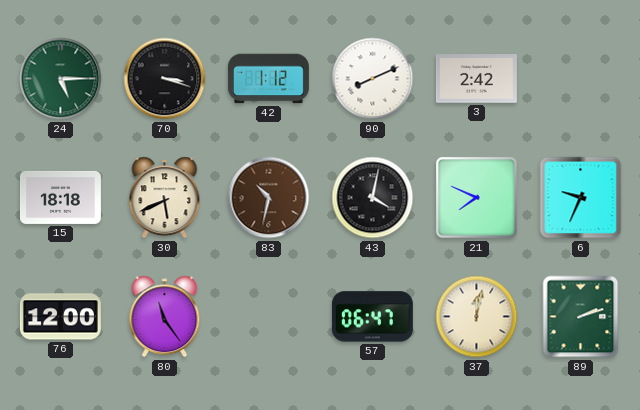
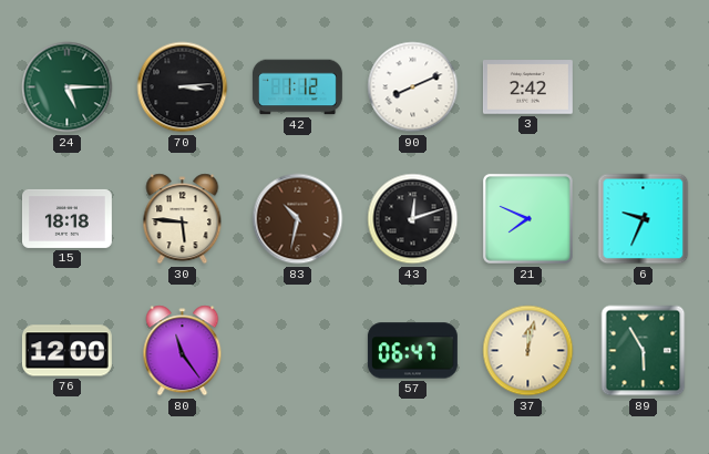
70: 3:18 -> 3:14
30: 5:41 -> 5:46
43: 4:02 -> 12:12
89: 2:12 -> 5:55
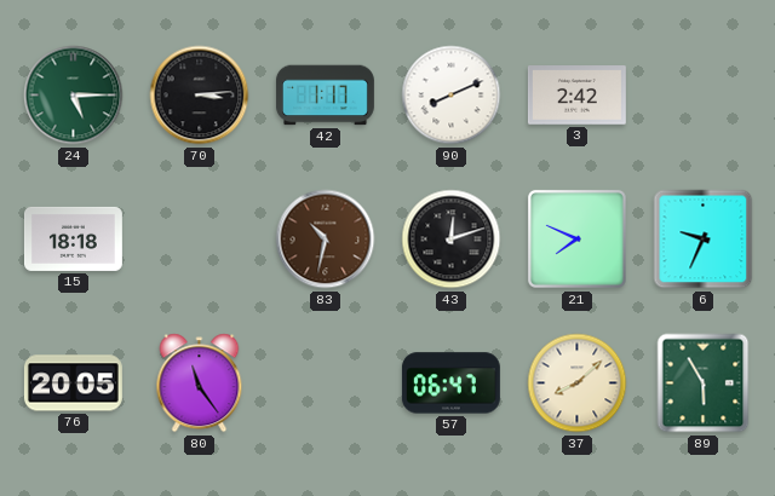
42: 1:12 -> 1:17
30: 5:46 -> none
76: 12:00 -> 20:05
37: 12:02 -> 8:08
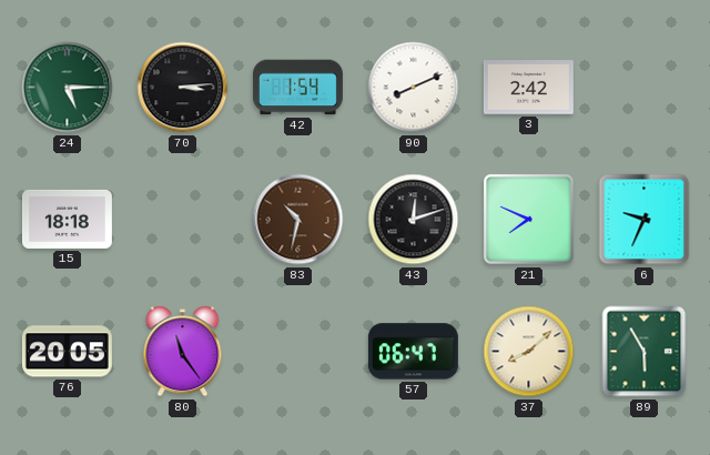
42: 1:17 -> 1:54
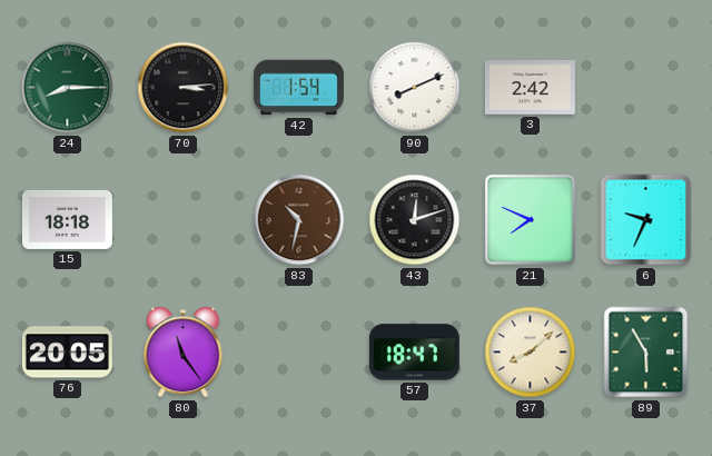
24: 5:15 -> 8:15
57: 06:47 -> 18:47
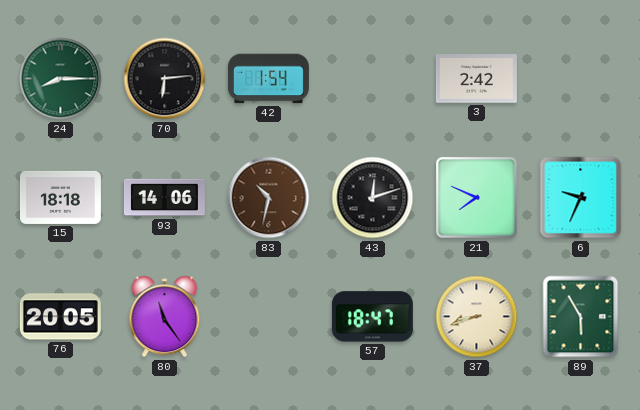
70: 3:14 -> 6:14
90: 8:11 -> none
93: none -> 14:06
37: 8:08 -> 8:42
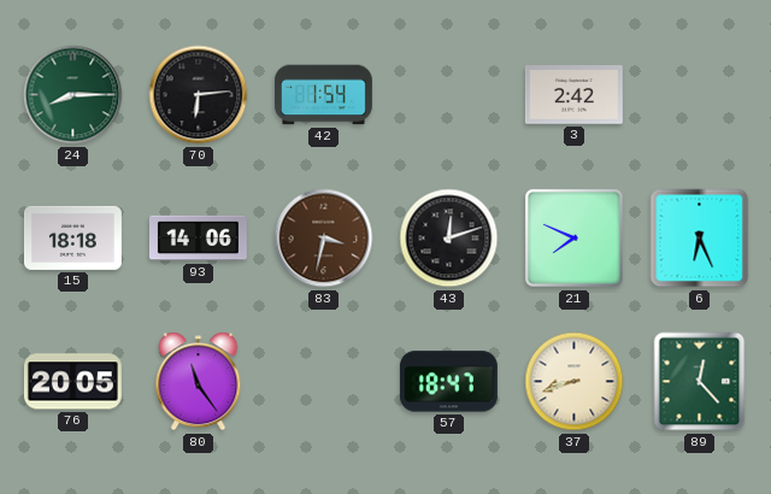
83: 10:32 -> 3:32
6: 9:34 -> 6:26
89: 5:55 -> 12:23
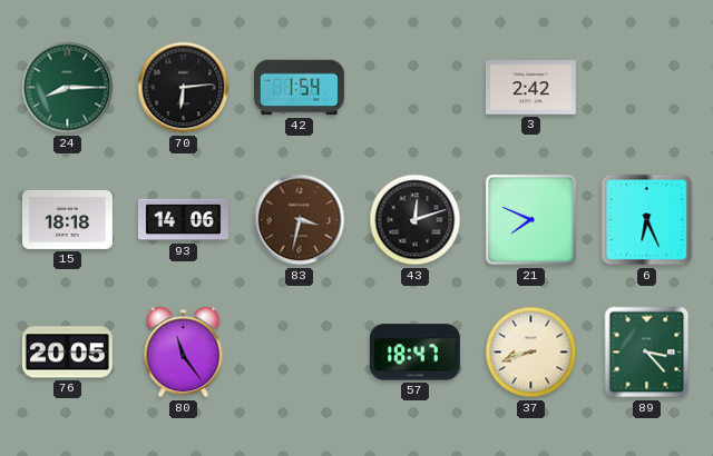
89: 12:23 -> 3:23
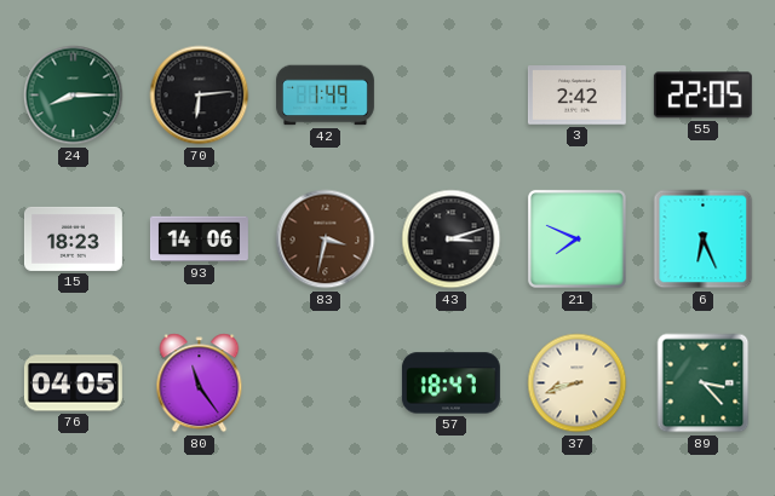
42: 1:54 -> 1:49
55: none -> 22:05
15: 18:18 -> 18:23
43: 12:12 -> 3:12
76: 20:05 -> 04:05
